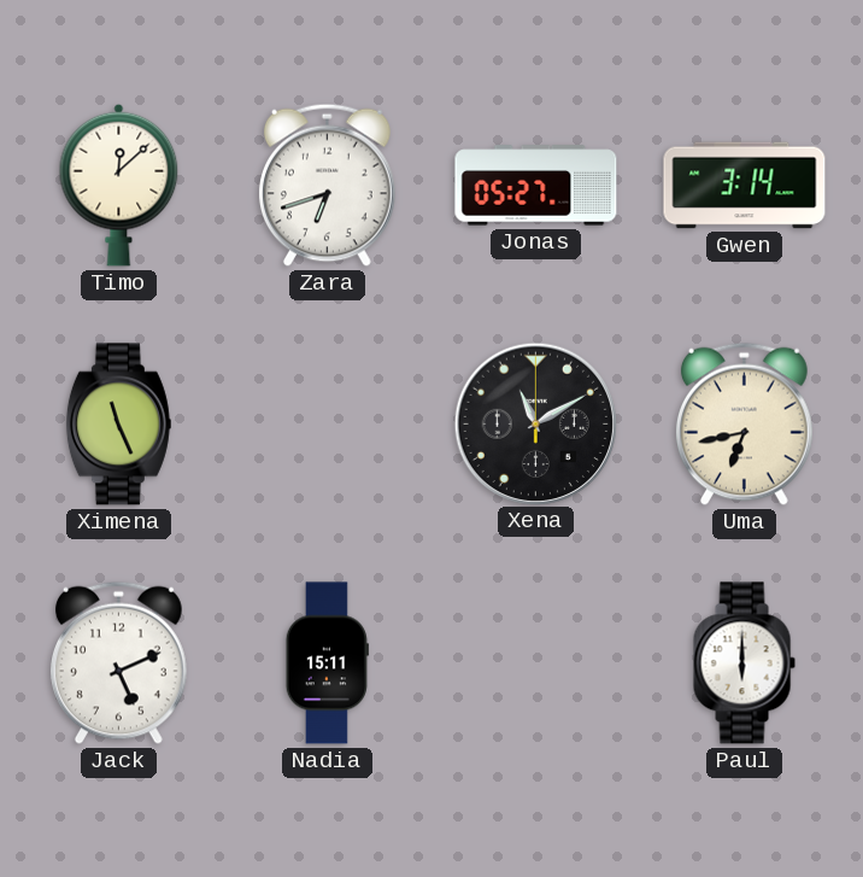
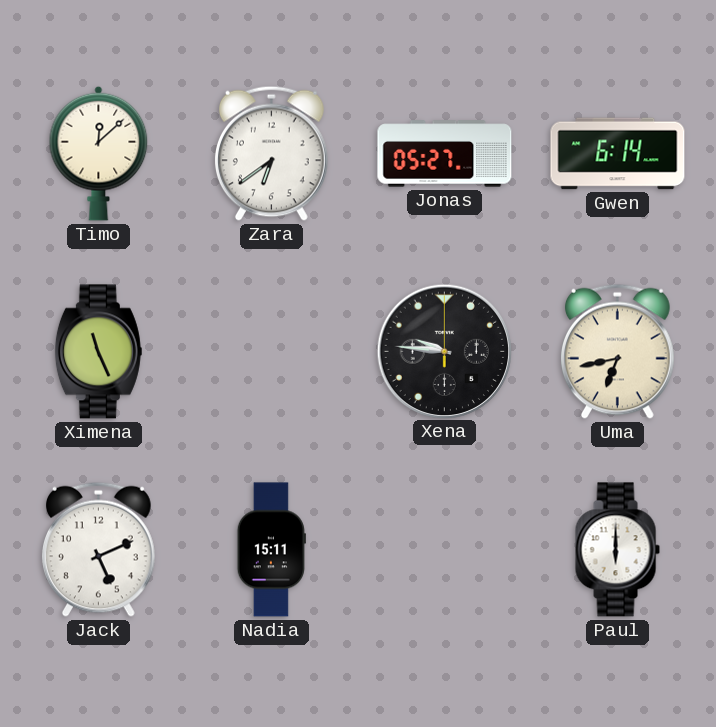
Zara: 6:42 -> 6:39
Gwen: 3:14 -> 6:14
Xena: 11:10 -> 9:46
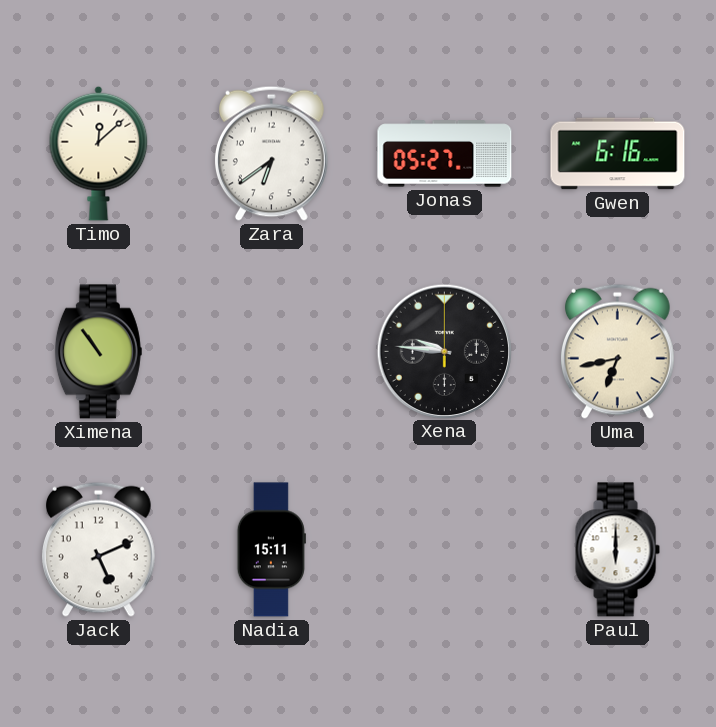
Gwen: 6:14 -> 6:16
Ximena: 11:26 -> 10:54
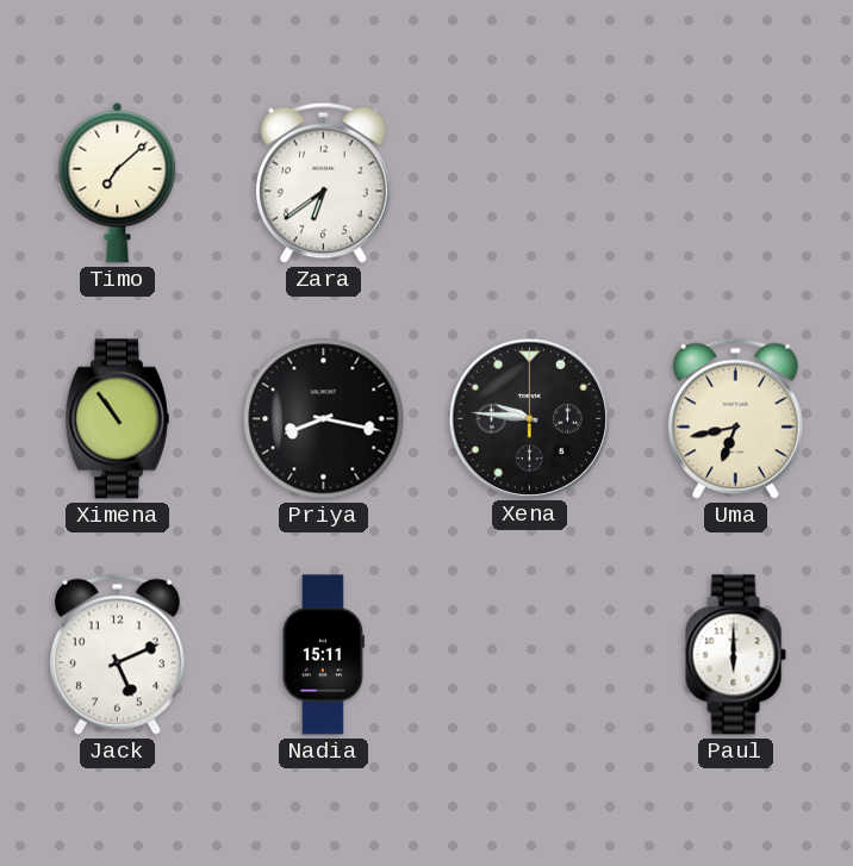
Timo: 12:08 -> 7:08
Jonas: 05:27 -> none
Gwen: 6:16 -> none
Priya: none -> 8:17
